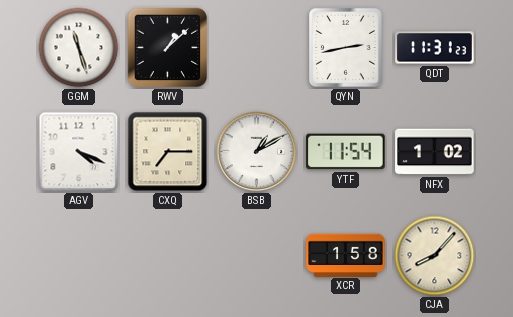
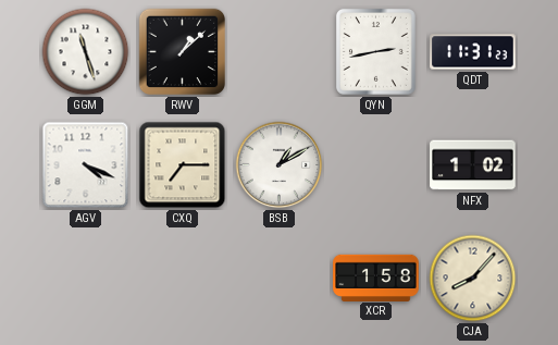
YTF: 11:54 -> none
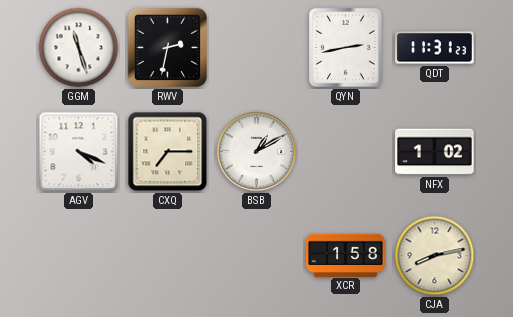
RWV: 1:08 -> 2:32
CJA: 8:07 -> 8:13
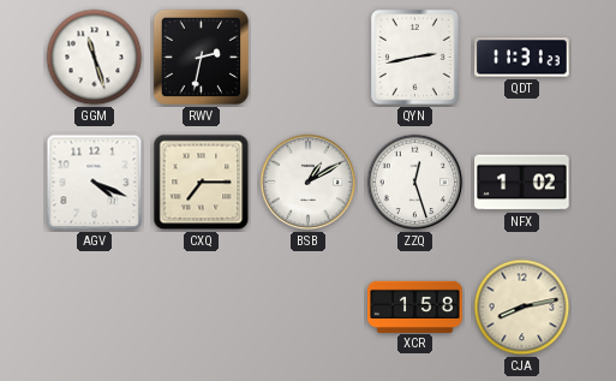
ZZQ: none -> 12:27
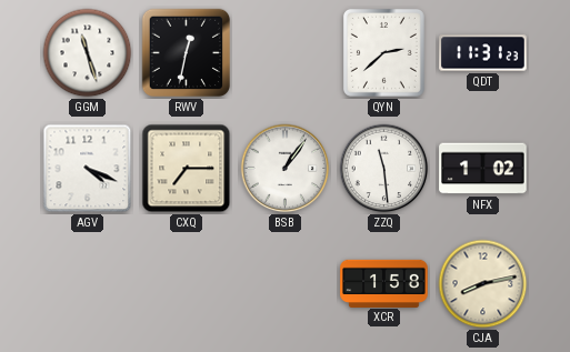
RWV: 2:32 -> 12:32
QYN: 2:43 -> 2:38
BSB: 1:10 -> 1:06
ZZQ: 12:27 -> 11:29
